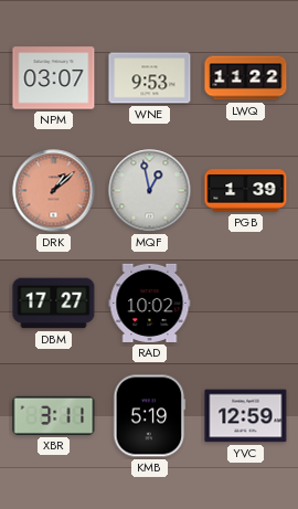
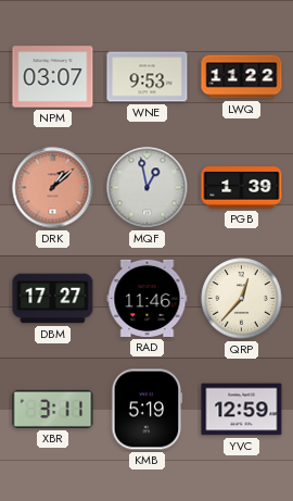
RAD: 10:02 -> 11:46
QRP: none -> 12:37
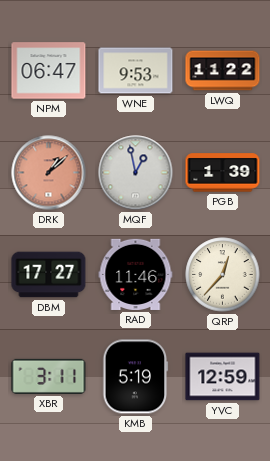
NPM: 03:07 -> 06:47
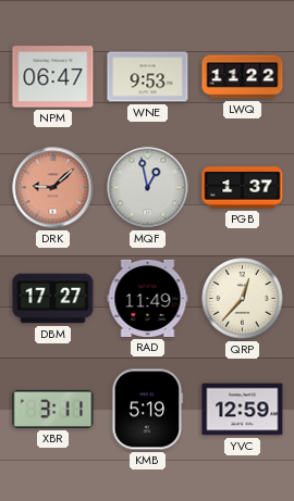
DRK: 1:08 -> 9:08
PGB: 1:39 -> 1:37
RAD: 11:46 -> 11:49
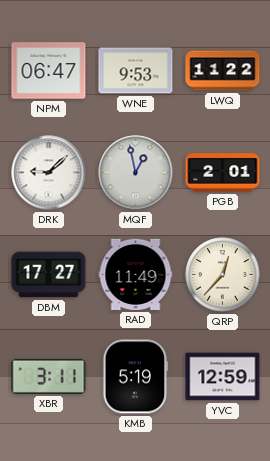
DRK dial: salmon -> white
PGB: 1:37 -> 2:01
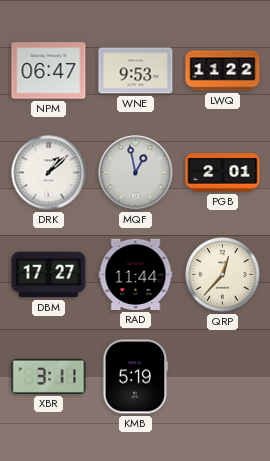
DRK: 9:08 -> 1:08
RAD: 11:49 -> 11:44
YVC: 12:59 -> none
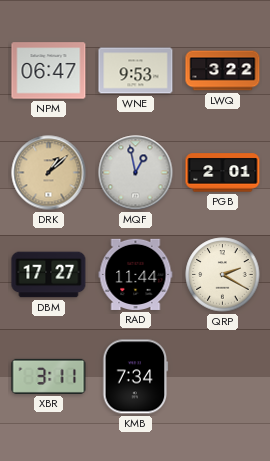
LWQ: 11:22 -> 3:22
DRK dial: white -> champagne
QRP: 12:37 -> 2:20
KMB: 5:19 -> 7:34
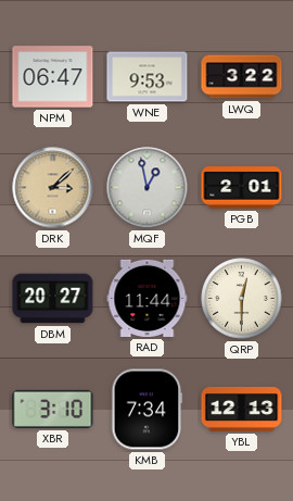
DRK: 1:08 -> 3:08
DBM: 17:27 -> 20:27
QRP: 2:20 -> 12:30
XBR: 3:11 -> 3:10
YBL: none -> 12:13
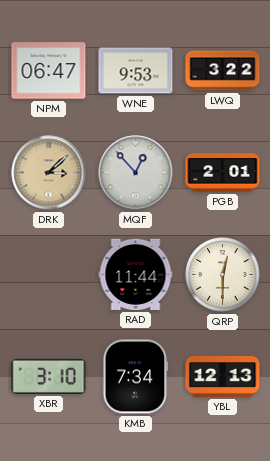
MQF: 12:58 -> 12:53
DBM: 20:27 -> none
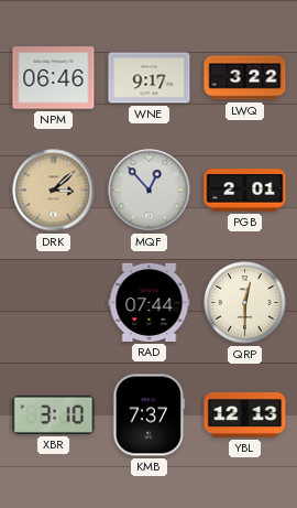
NPM: 06:47 -> 06:46
WNE: 9:53 -> 9:17
RAD: 11:44 -> 07:44
KMB: 7:34 -> 7:37
